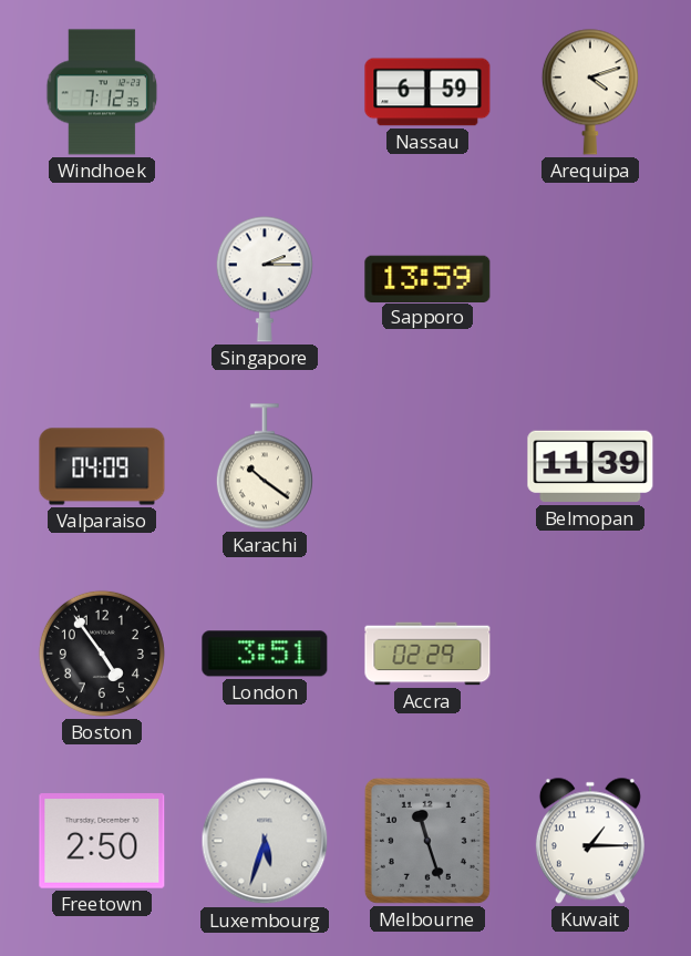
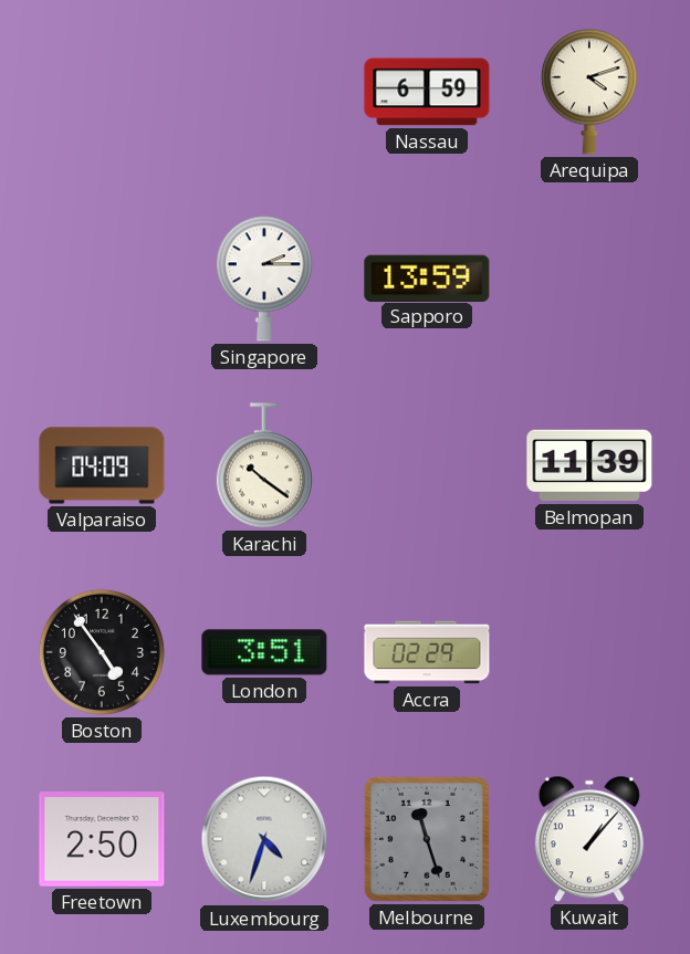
Windhoek: 7:12 -> none
Luxembourg: 5:33 -> 4:33
Kuwait: 1:15 -> 1:07
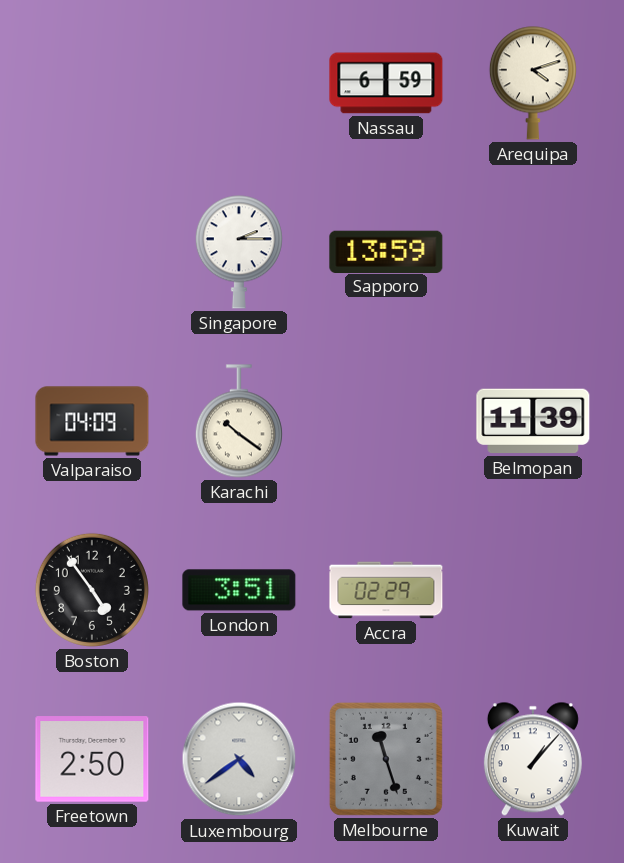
Luxembourg: 4:33 -> 4:39
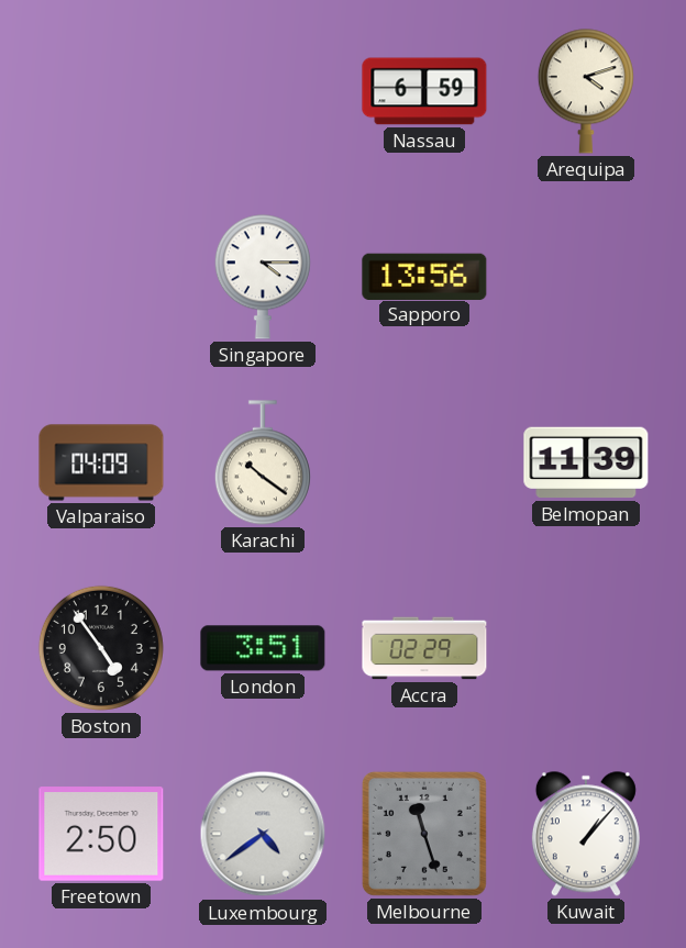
Singapore: 2:15 -> 4:15
Sapporo: 13:59 -> 13:56
